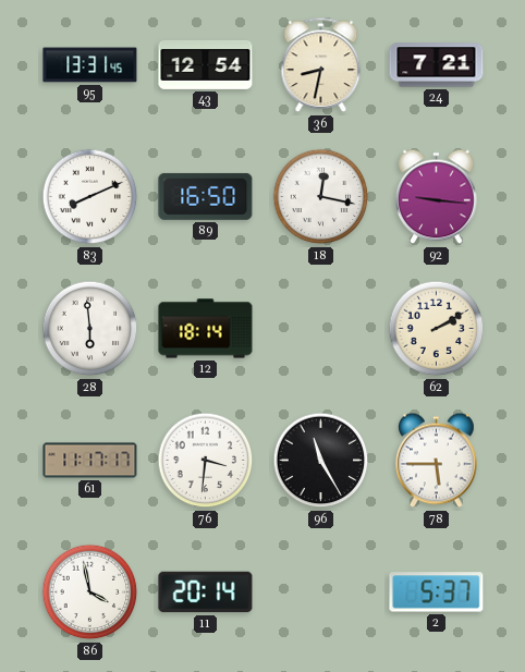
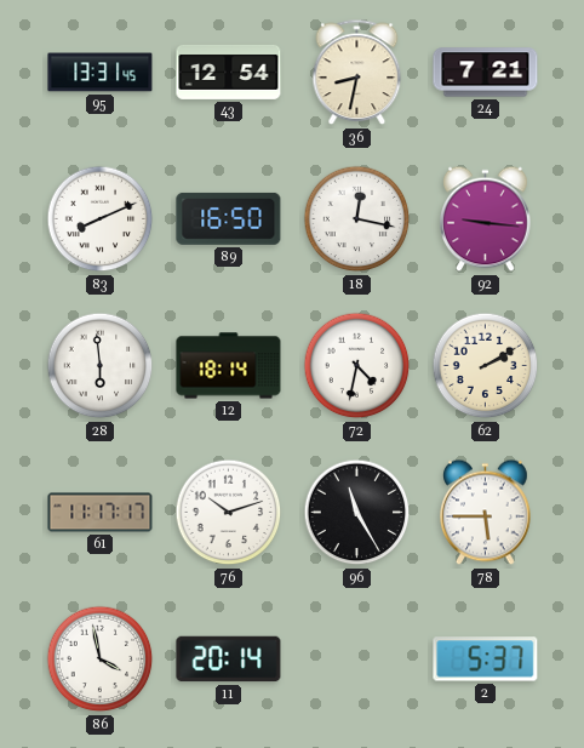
72: none -> 4:32
76: 3:31 -> 10:12
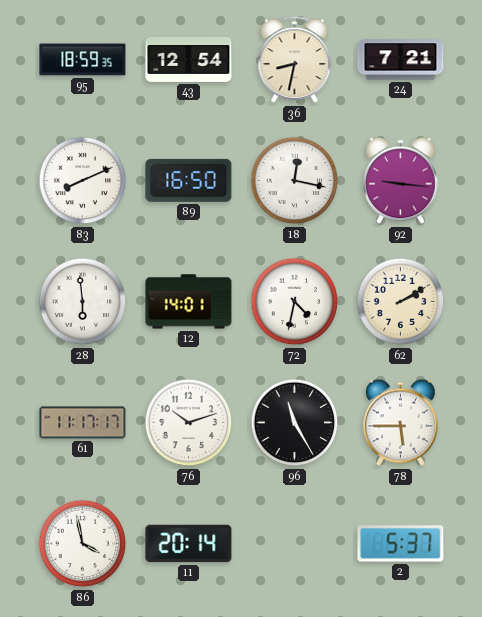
95: 13:31 -> 18:59
12: 18:14 -> 14:01
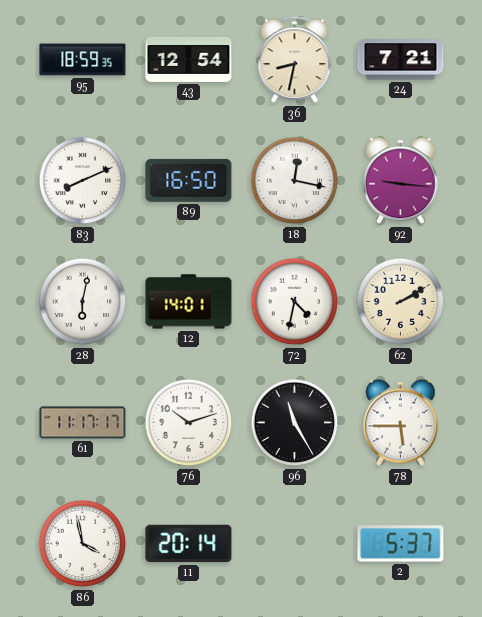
28: 5:59 -> 6:02
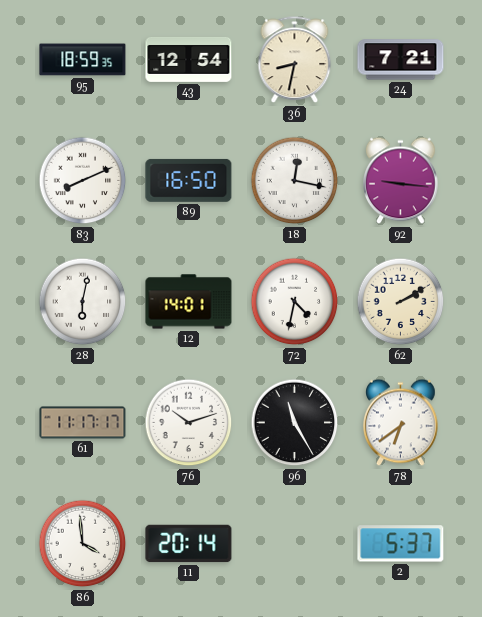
78: 5:45 -> 6:39
86: 3:58 -> 3:59
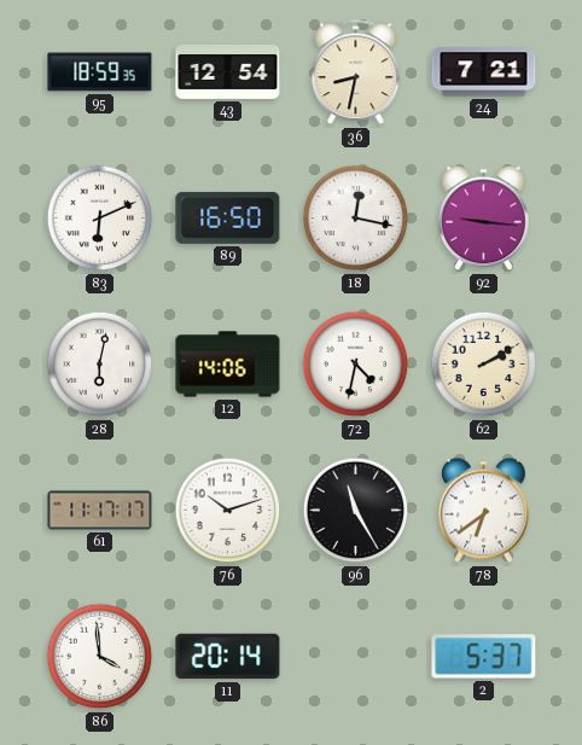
83: 8:11 -> 6:11
12: 14:01 -> 14:06
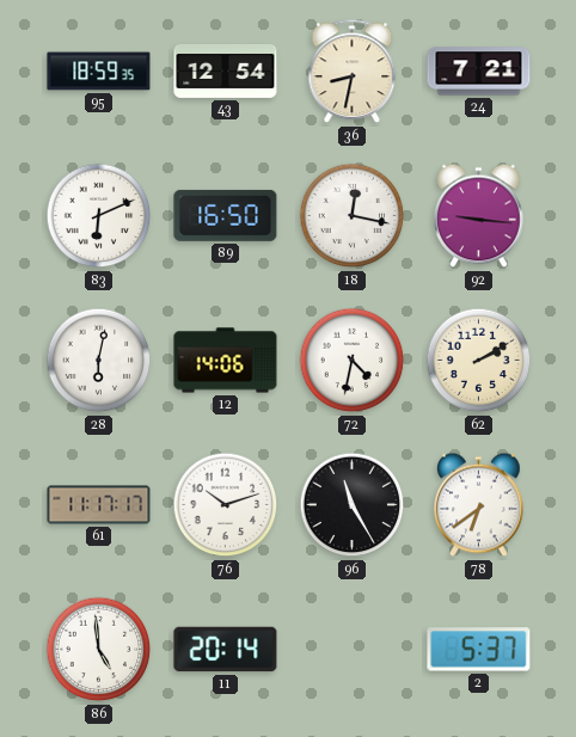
86: 3:59 -> 4:59
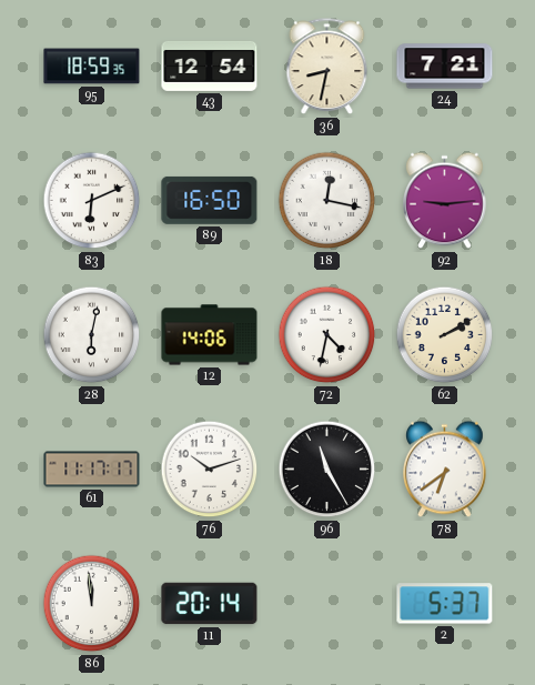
92: 9:16 -> 9:14
86: 4:59 -> 11:59
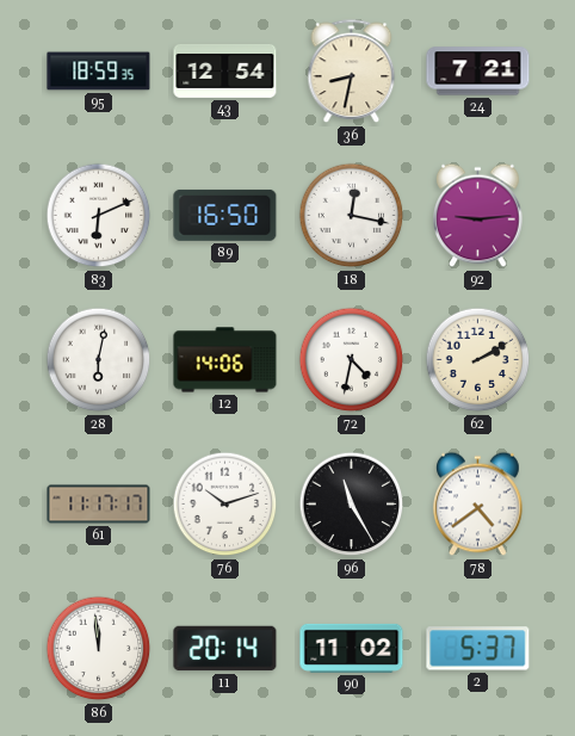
78: 6:39 -> 4:39
90: none -> 11:02
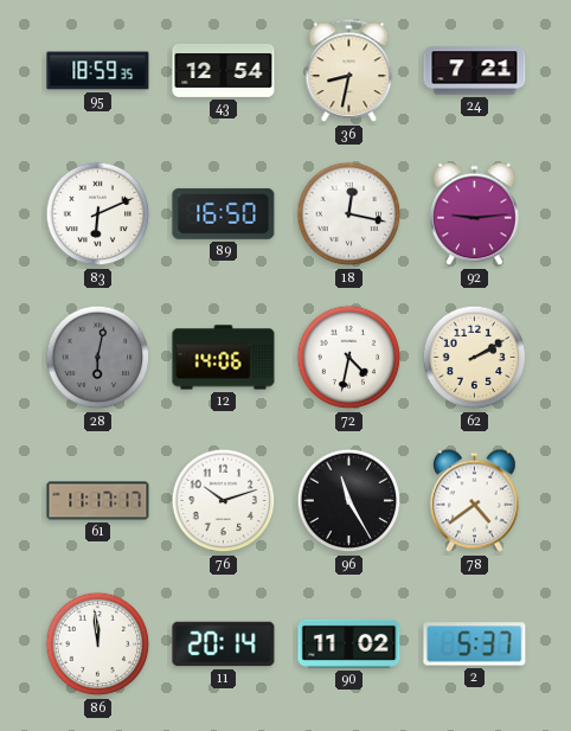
28 dial: white -> grey
